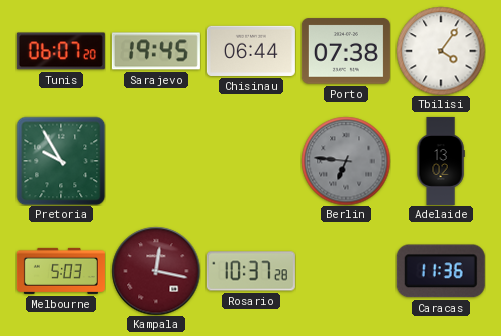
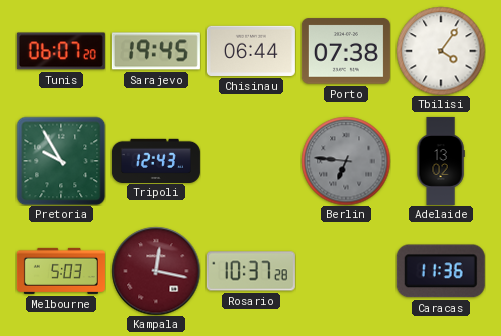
Tripoli: none -> 12:43
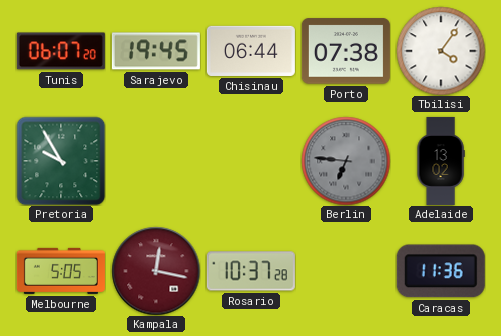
Tripoli: 12:43 -> none
Melbourne: 5:03 -> 5:05
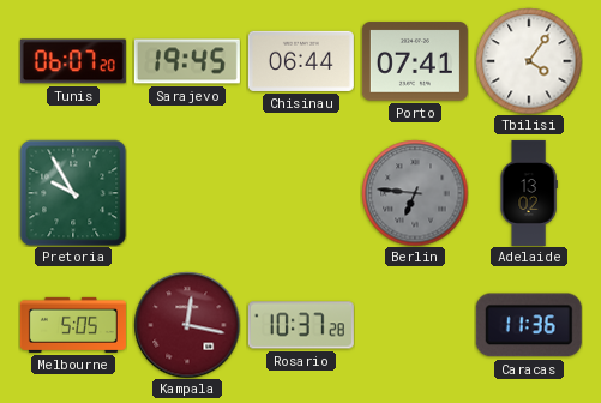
Porto: 07:38 -> 07:41
